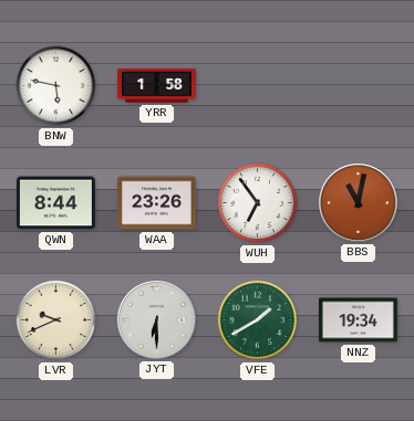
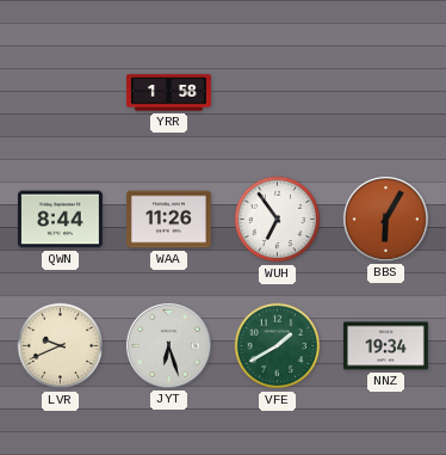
BNW: 5:47 -> none
WAA: 23:26 -> 11:26
BBS: 11:02 -> 6:05
JYT: 6:30 -> 6:27
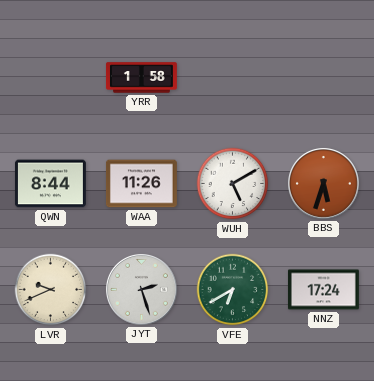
WUH: 6:54 -> 5:10
BBS: 6:05 -> 5:33
JYT: 6:27 -> 2:27
VFE: 1:40 -> 6:40
NNZ: 19:34 -> 17:24
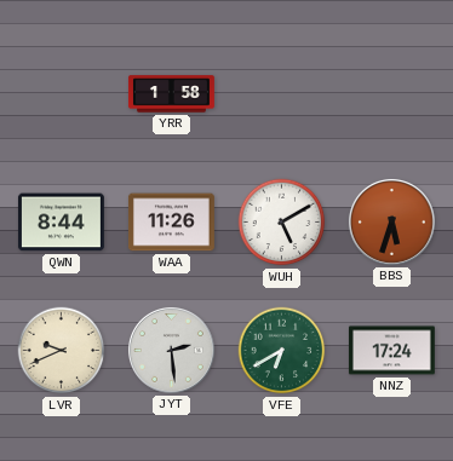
JYT: 2:27 -> 2:29
